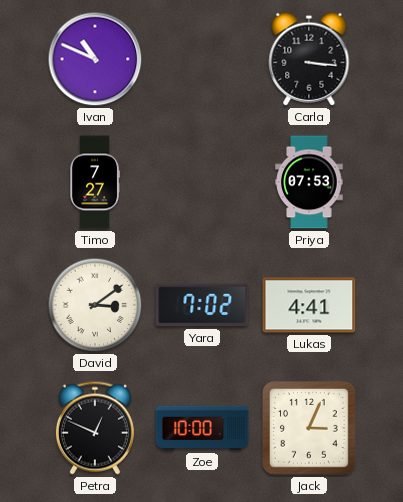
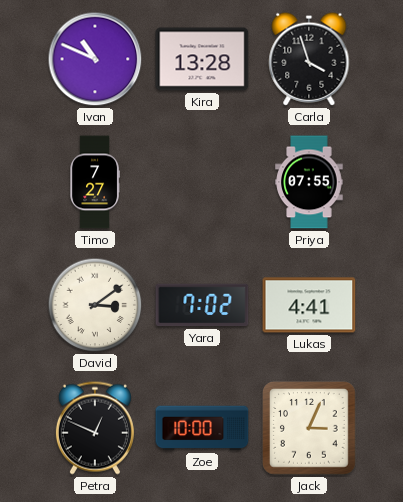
Kira: none -> 13:28
Carla: 3:16 -> 3:57
Priya: 07:53 -> 07:55
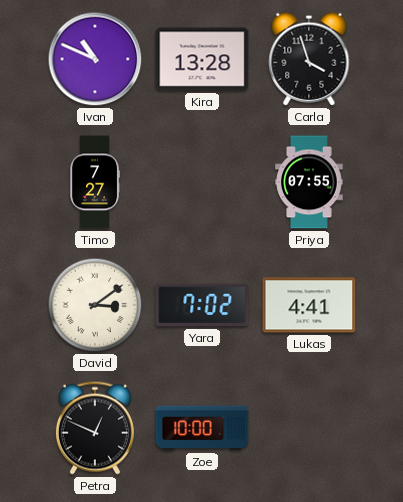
Jack: 3:04 -> none
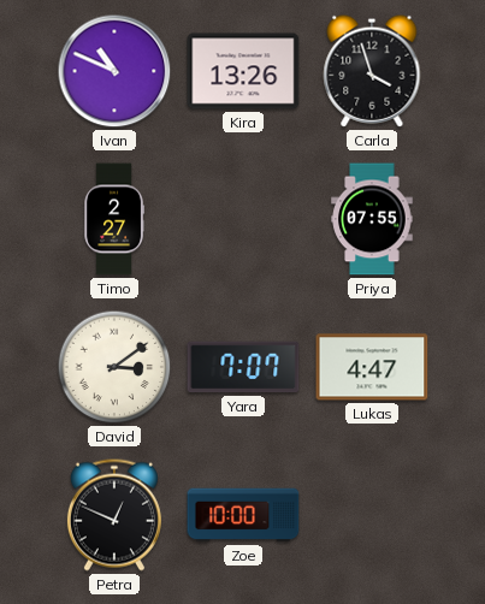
Kira: 13:28 -> 13:26
Timo: 7:27 -> 2:27
Yara: 7:02 -> 7:07
Lukas: 4:41 -> 4:47
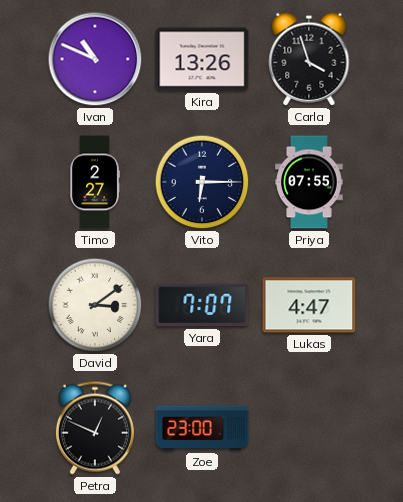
Vito: none -> 6:15
Zoe: 10:00 -> 23:00
